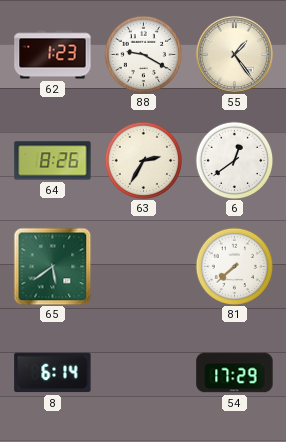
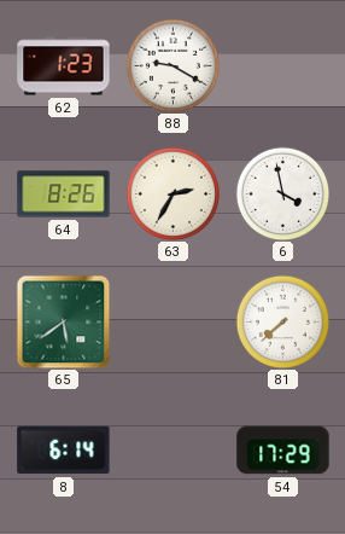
55: 1:24 -> none
6: 12:39 -> 3:58
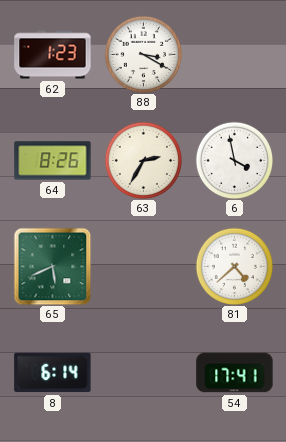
88: 9:20 -> 3:20
65: 5:39 -> 5:41
81: 7:38 -> 4:38
54: 17:29 -> 17:41
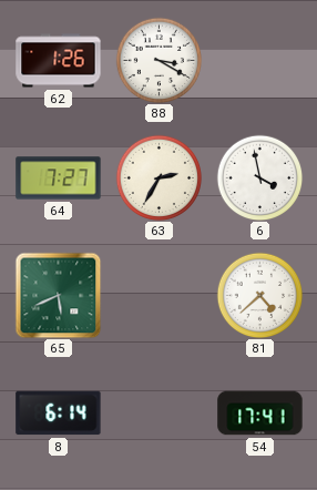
62: 1:23 -> 1:26
64: 8:26 -> 7:27
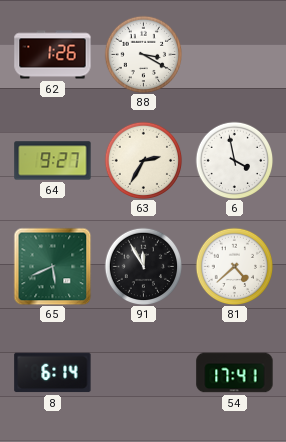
64: 7:27 -> 9:27
91: none -> 11:55
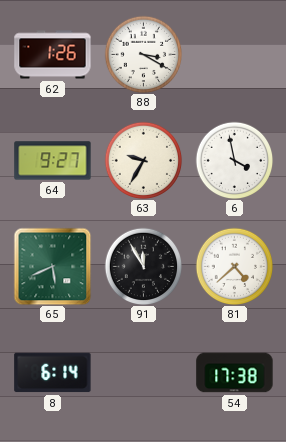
63: 2:35 -> 9:35
54: 17:41 -> 17:38
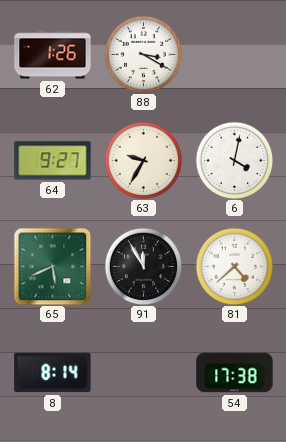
6: 3:58 -> 4:02
8: 6:14 -> 8:14
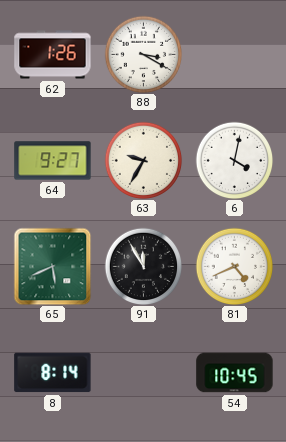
81: 4:38 -> 4:41
54: 17:38 -> 10:45
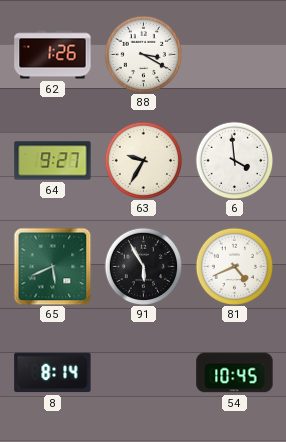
6: 4:02 -> 3:59
91: 11:55 -> 5:55
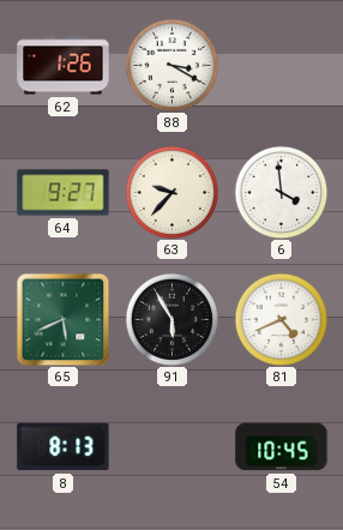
63: 9:35 -> 9:37
8: 8:14 -> 8:13
